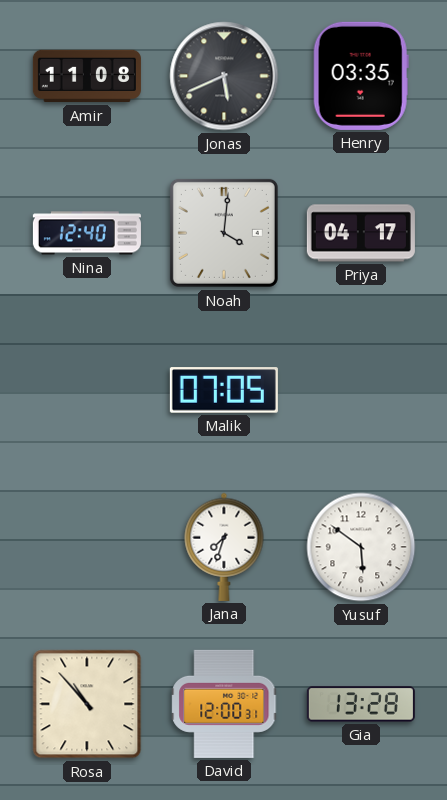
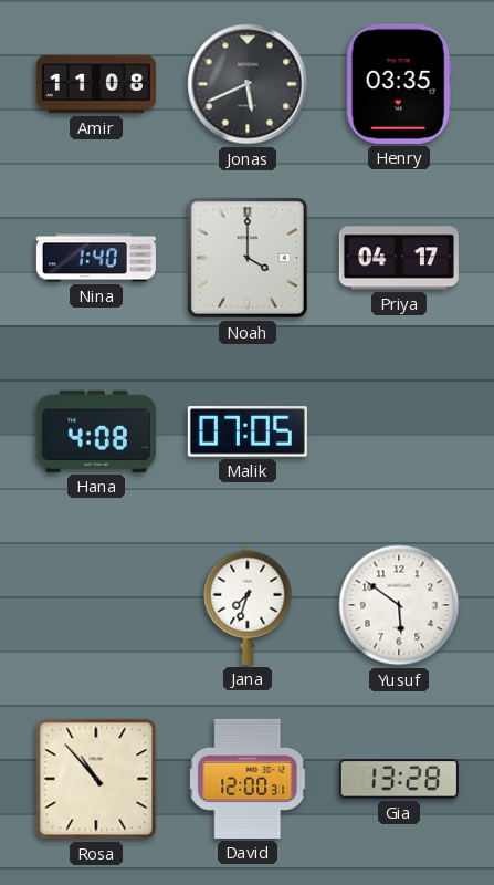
Nina: 12:40 -> 1:40
Noah: 4:01 -> 4:00
Hana: none -> 4:08
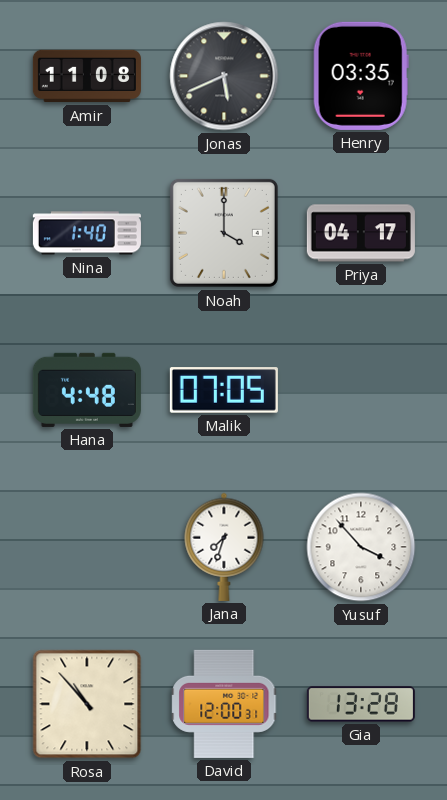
Hana: 4:08 -> 4:48
Yusuf: 5:51 -> 3:53
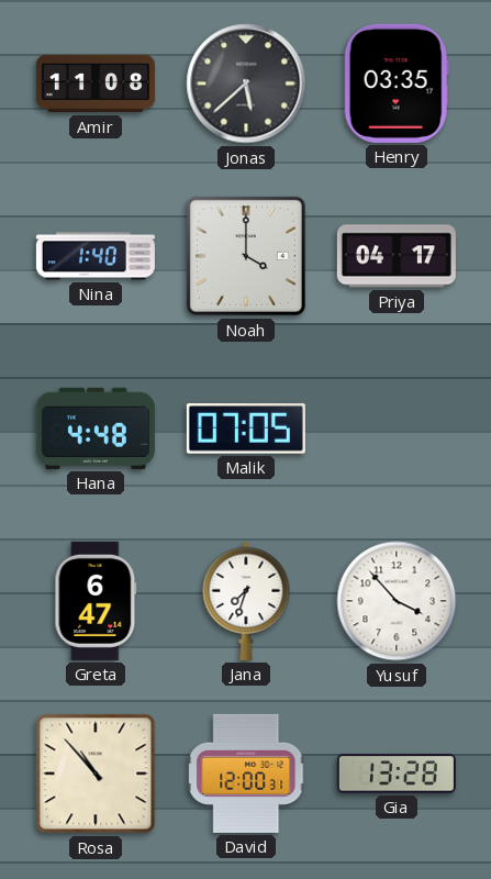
Jonas: 5:41 -> 5:38
Greta: none -> 6:47
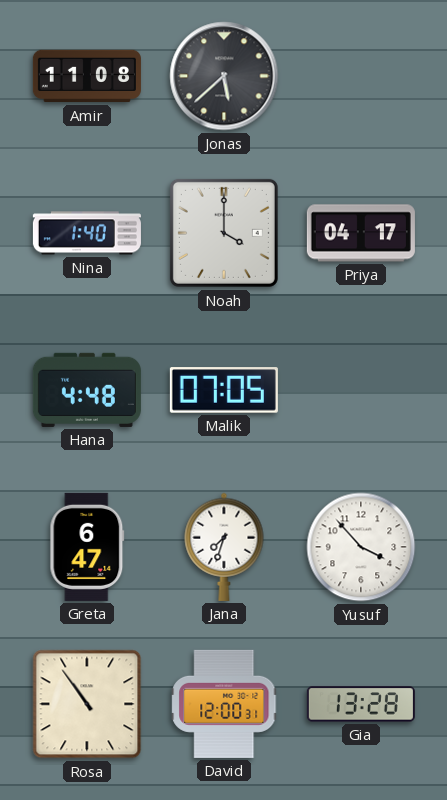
Henry: 03:35 -> none
Rosa: 10:53 -> 10:54
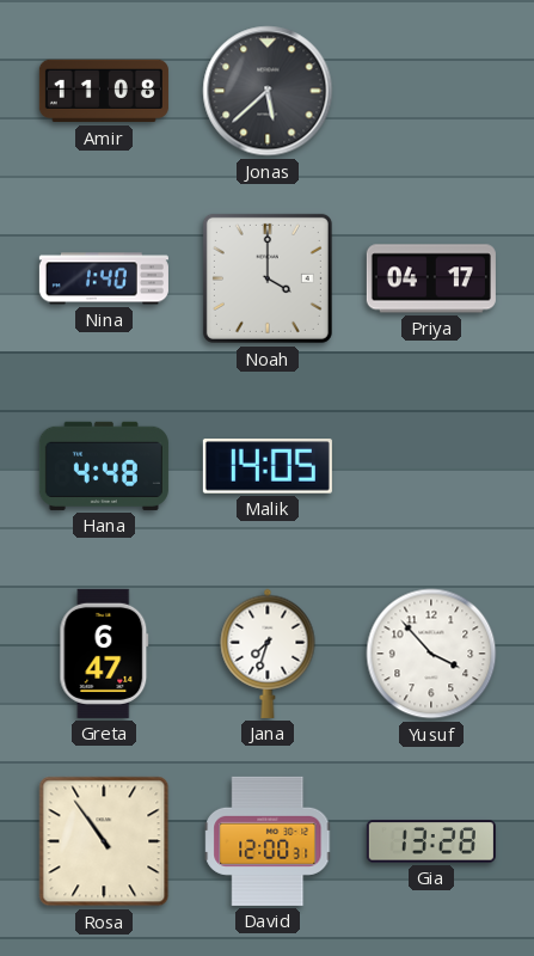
Malik: 07:05 -> 14:05
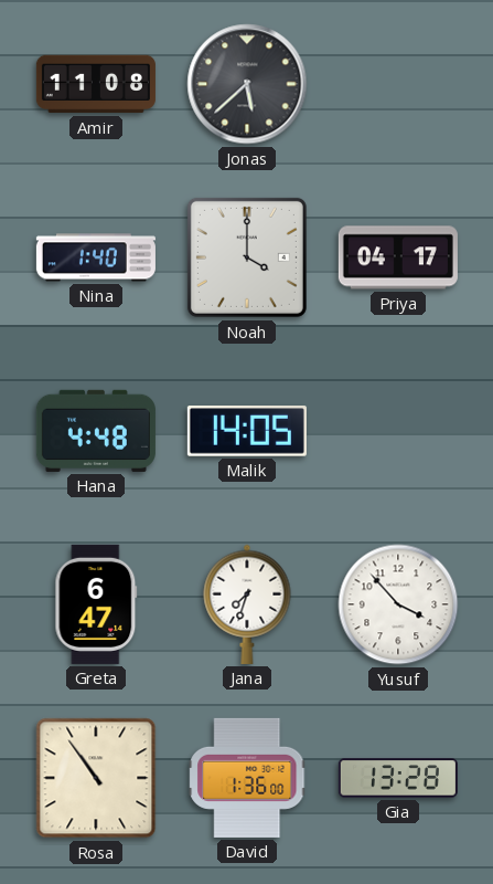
David: 12:00 -> 1:36
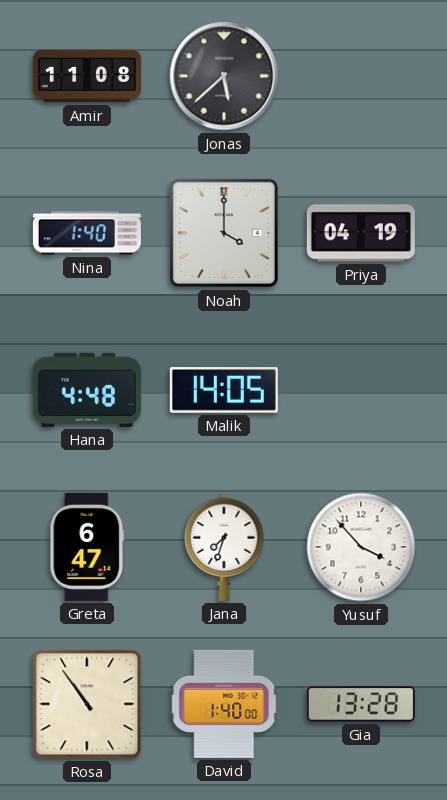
Priya: 04:17 -> 04:19
David: 1:36 -> 1:40
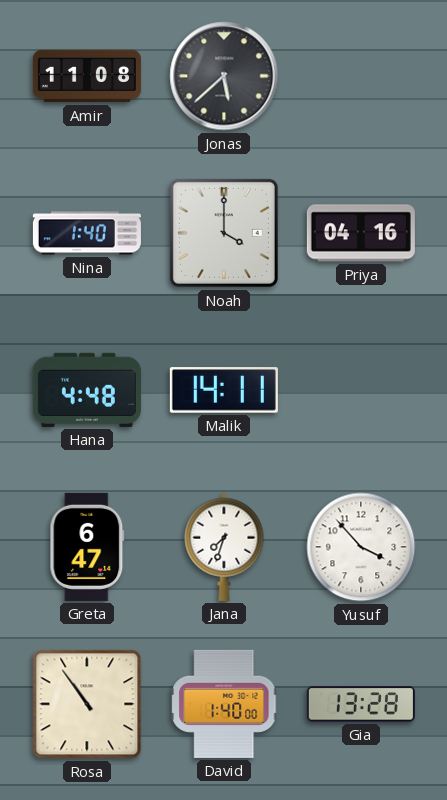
Priya: 04:19 -> 04:16
Malik: 14:05 -> 14:11
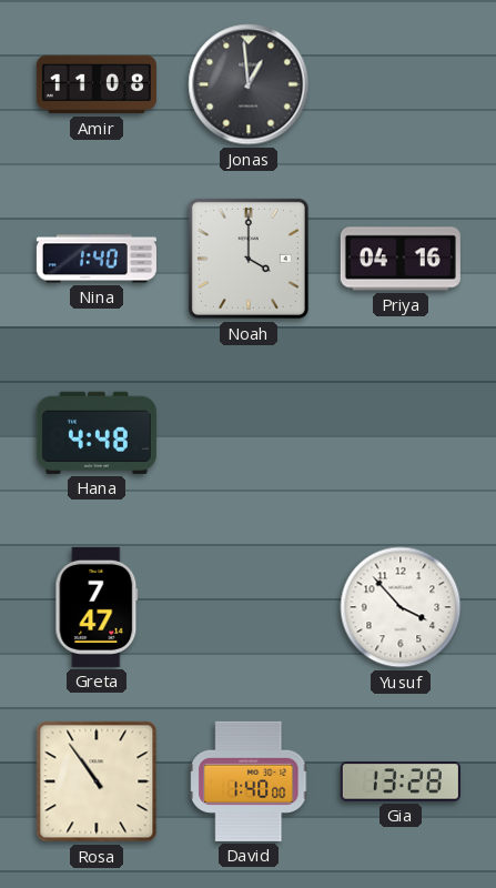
Jonas: 5:38 -> 12:59
Malik: 14:11 -> none
Greta: 6:47 -> 7:47
Jana: 7:33 -> none
